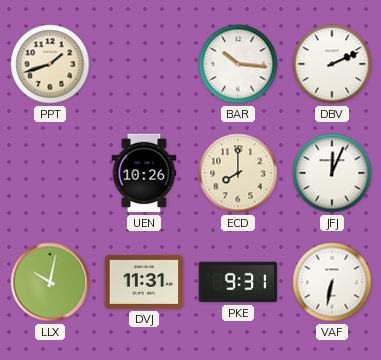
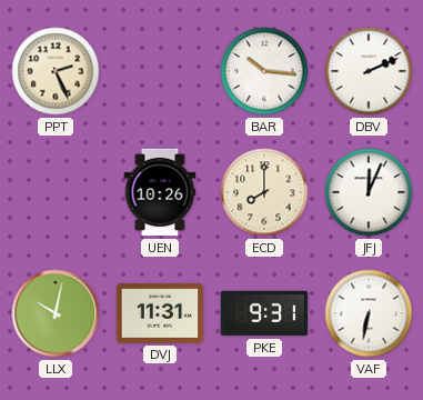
PPT: 1:42 -> 2:26
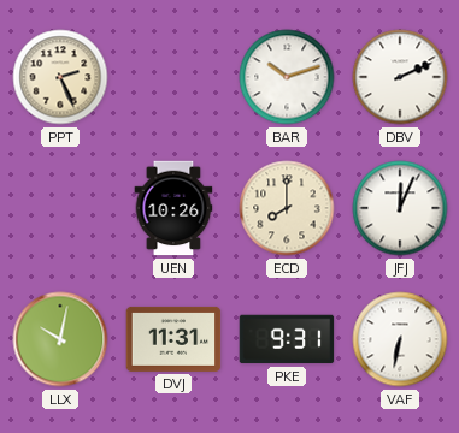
BAR: 10:16 -> 10:12
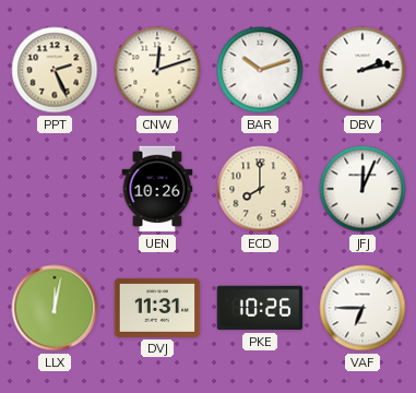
CNW: none -> 12:12
DBV: 2:11 -> 2:13
LLX: 10:02 -> 12:02
PKE: 9:31 -> 10:26
VAF: 6:32 -> 6:45
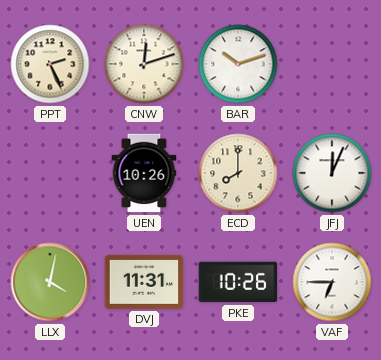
DBV: 2:13 -> none
LLX: 12:02 -> 4:02
